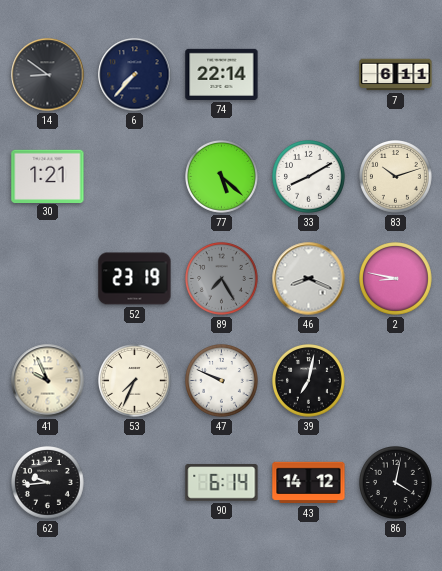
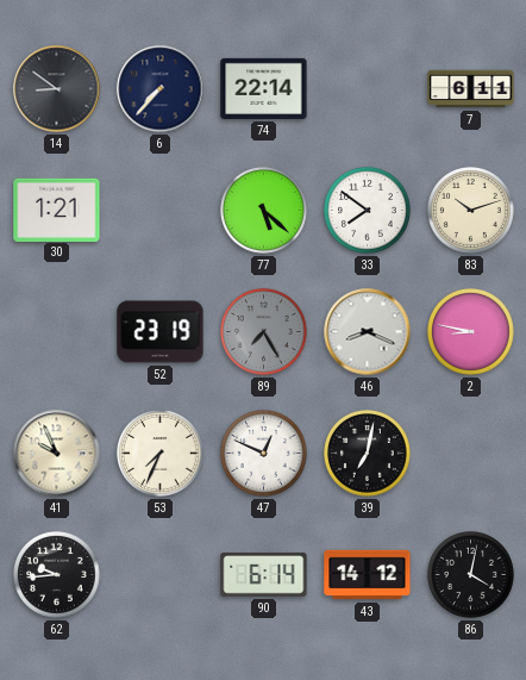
33: 8:10 -> 7:51
47: 9:49 -> 12:49
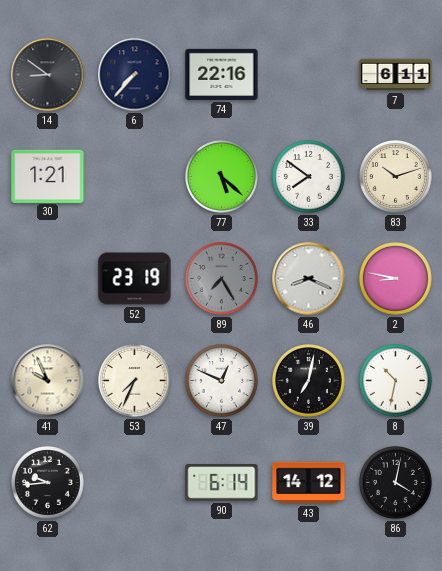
74: 22:14 -> 22:16
8: none -> 10:32
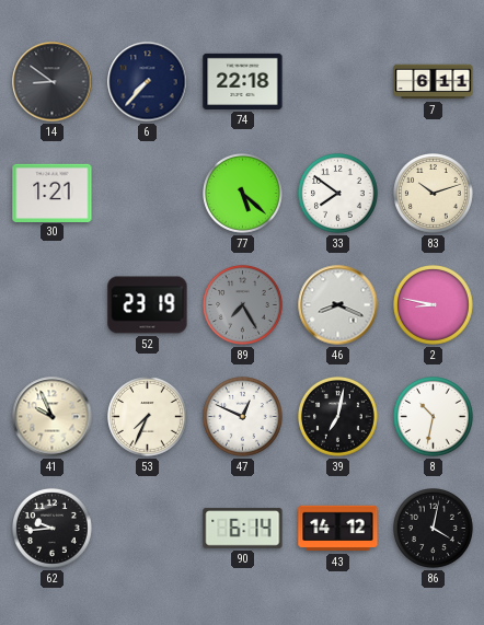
74: 22:16 -> 22:18
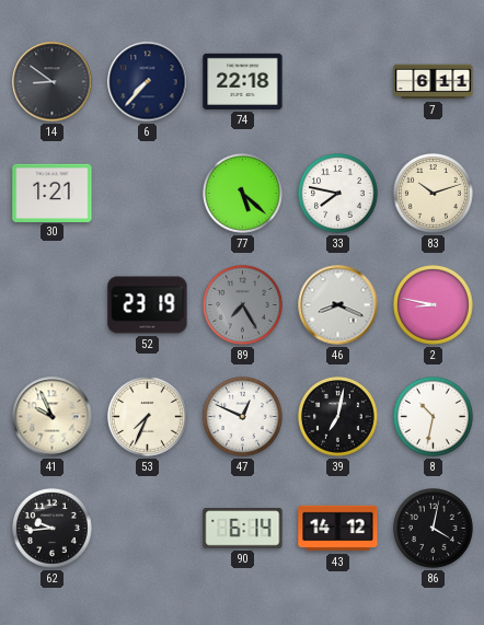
33: 7:51 -> 7:47
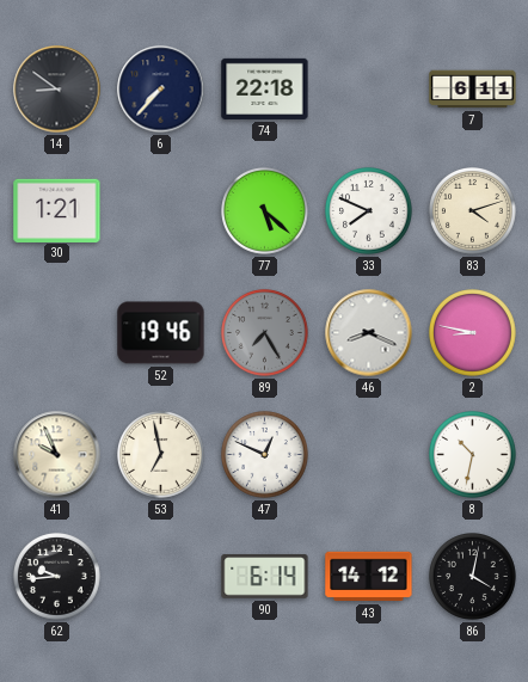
33: 7:47 -> 7:49
83: 10:12 -> 4:12
52: 23:19 -> 19:46
53: 7:34 -> 6:58
39: 7:02 -> none
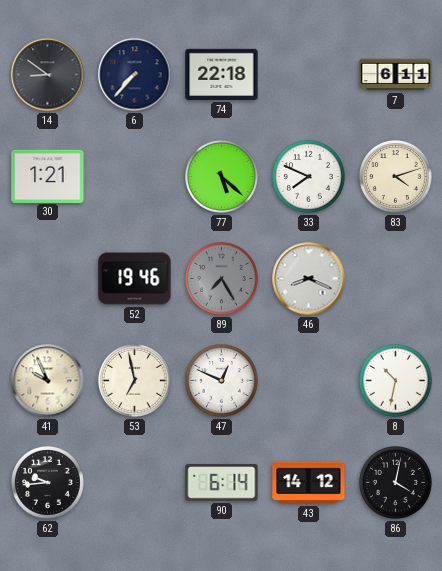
2: 8:47 -> none
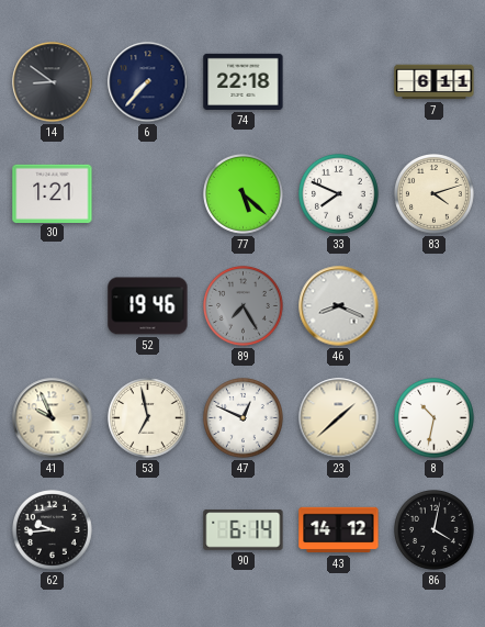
23: none -> 1:38
